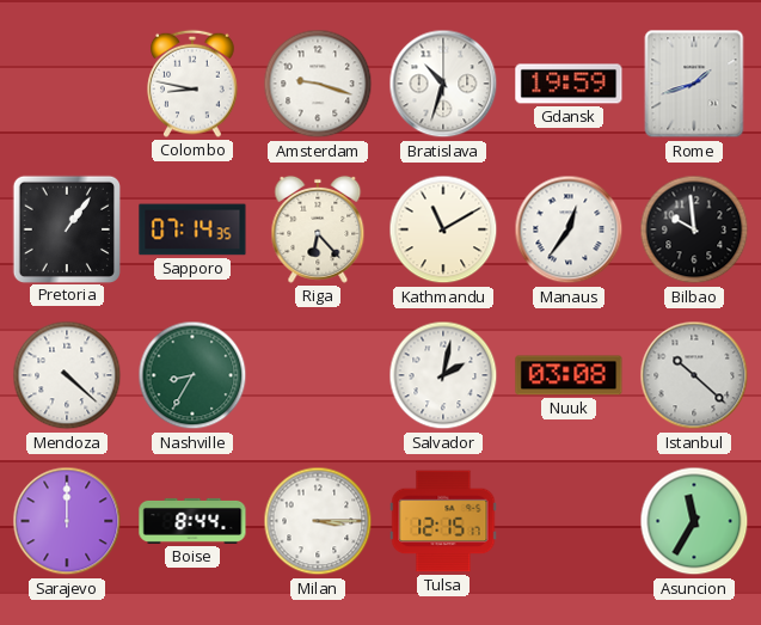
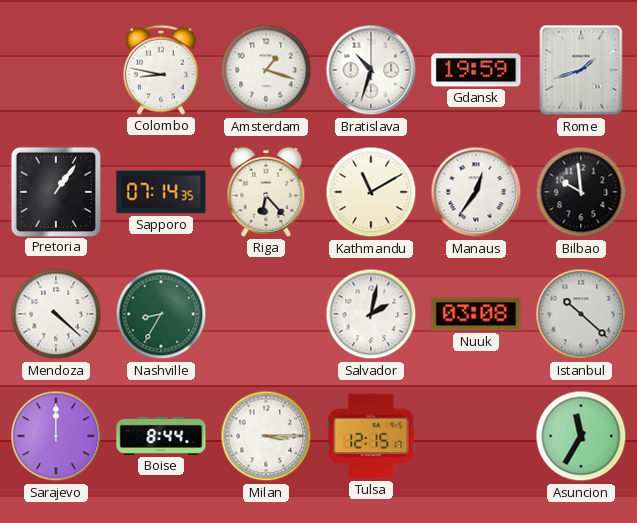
Amsterdam: 9:18 -> 1:18
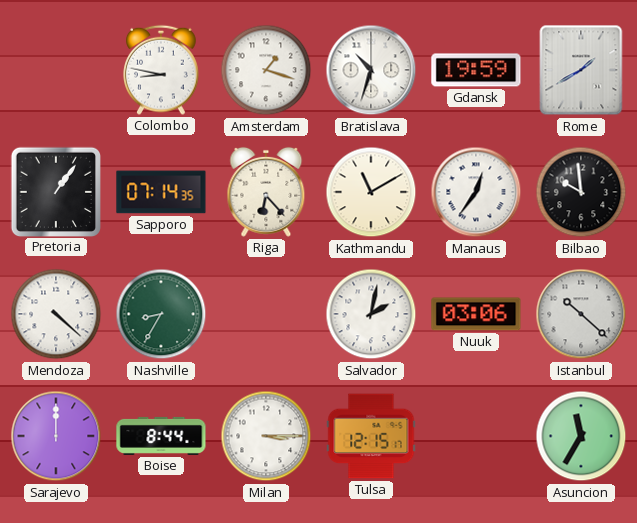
Rome: 1:42 -> 1:40
Nuuk: 03:08 -> 03:06
